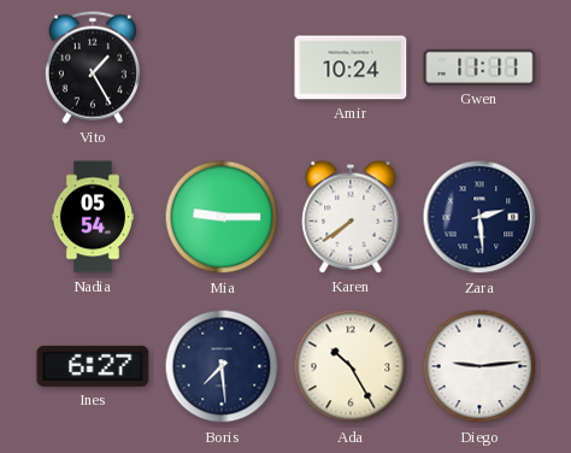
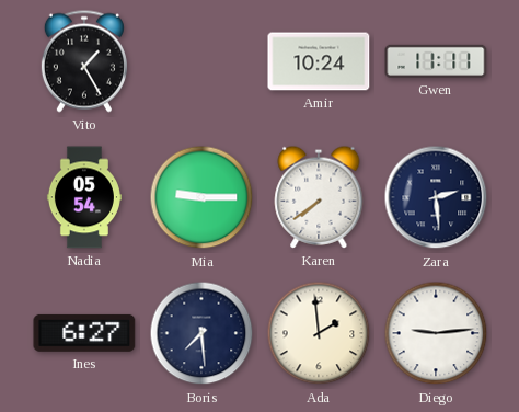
Ada: 10:25 -> 1:59
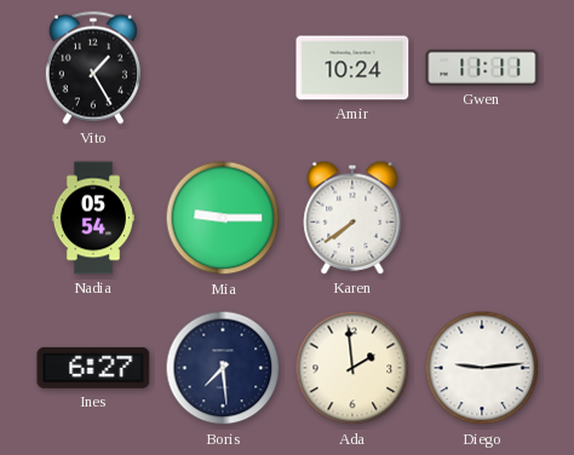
Zara: 2:29 -> none
